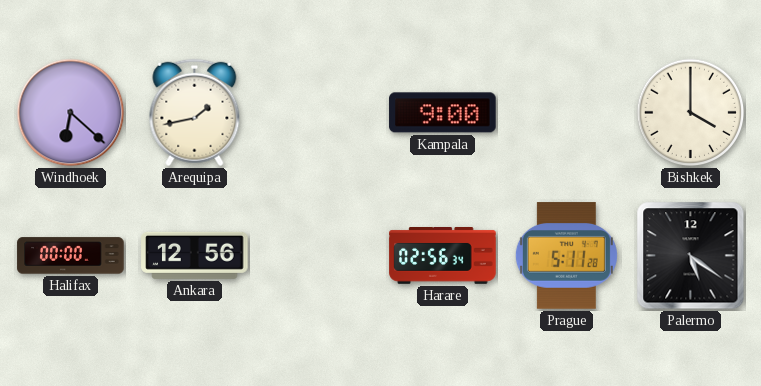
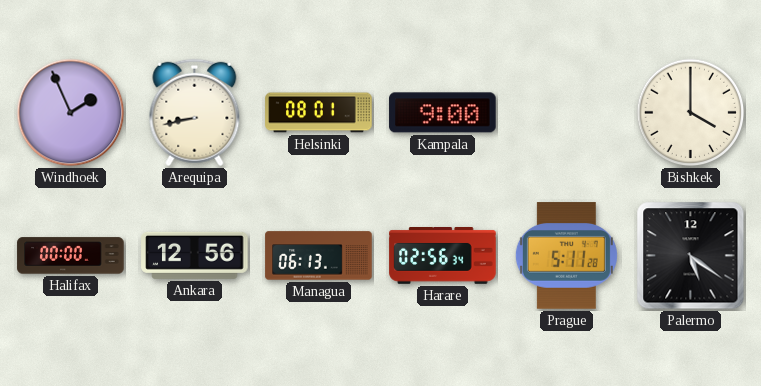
Windhoek: 6:22 -> 1:56
Arequipa: 1:43 -> 8:43
Helsinki: none -> 08:01
Managua: none -> 06:13
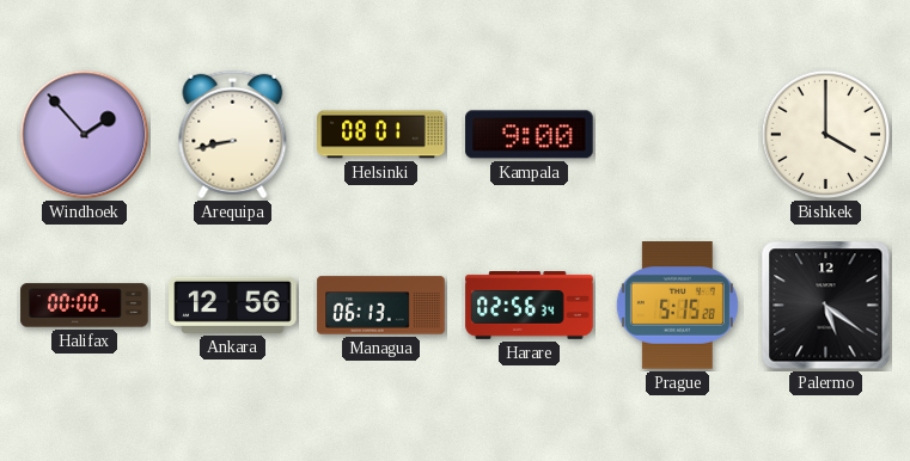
Windhoek: 1:56 -> 1:53
Prague: 5:11 -> 5:15
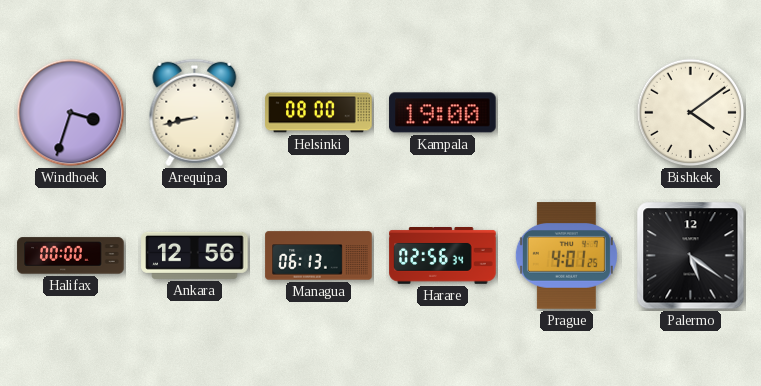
Windhoek: 1:53 -> 3:33
Helsinki: 08:01 -> 08:00
Kampala: 9:00 -> 19:00
Bishkek: 4:00 -> 4:09
Prague: 5:15 -> 4:01
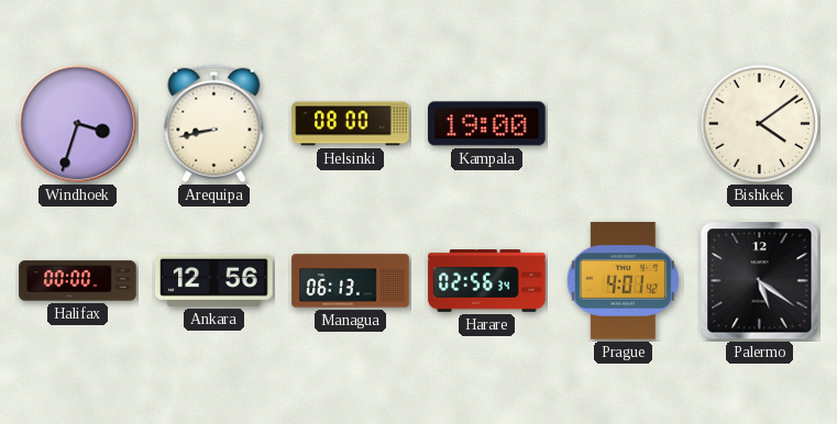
Prague: 4:01:25 -> 4:01:42
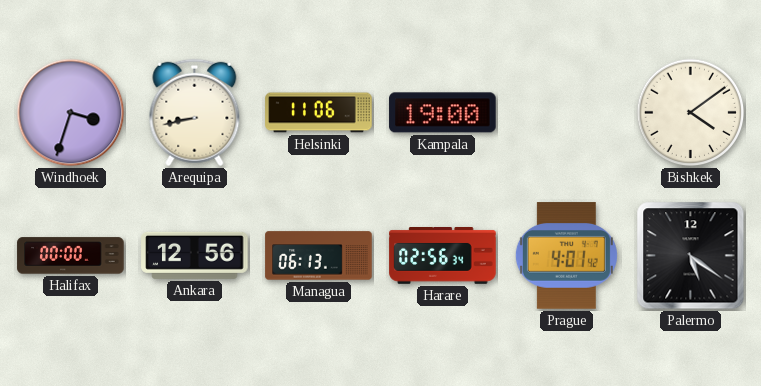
Helsinki: 08:00 -> 11:06
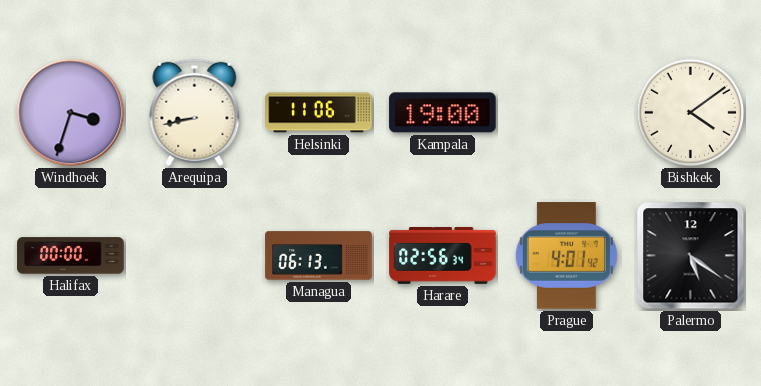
Ankara: 12:56 -> none
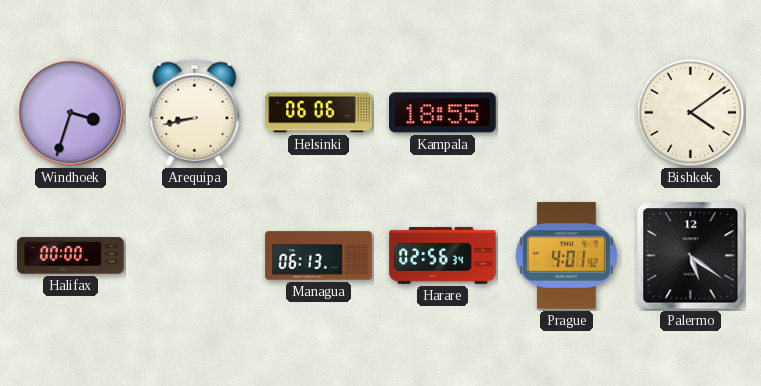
Helsinki: 11:06 -> 06:06
Kampala: 19:00 -> 18:55
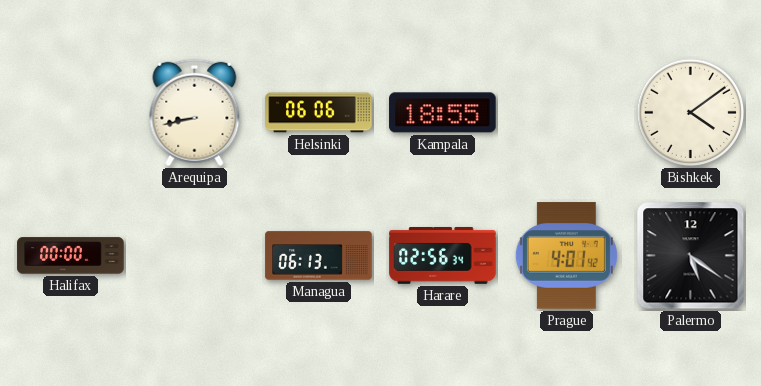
Windhoek: 3:33 -> none
